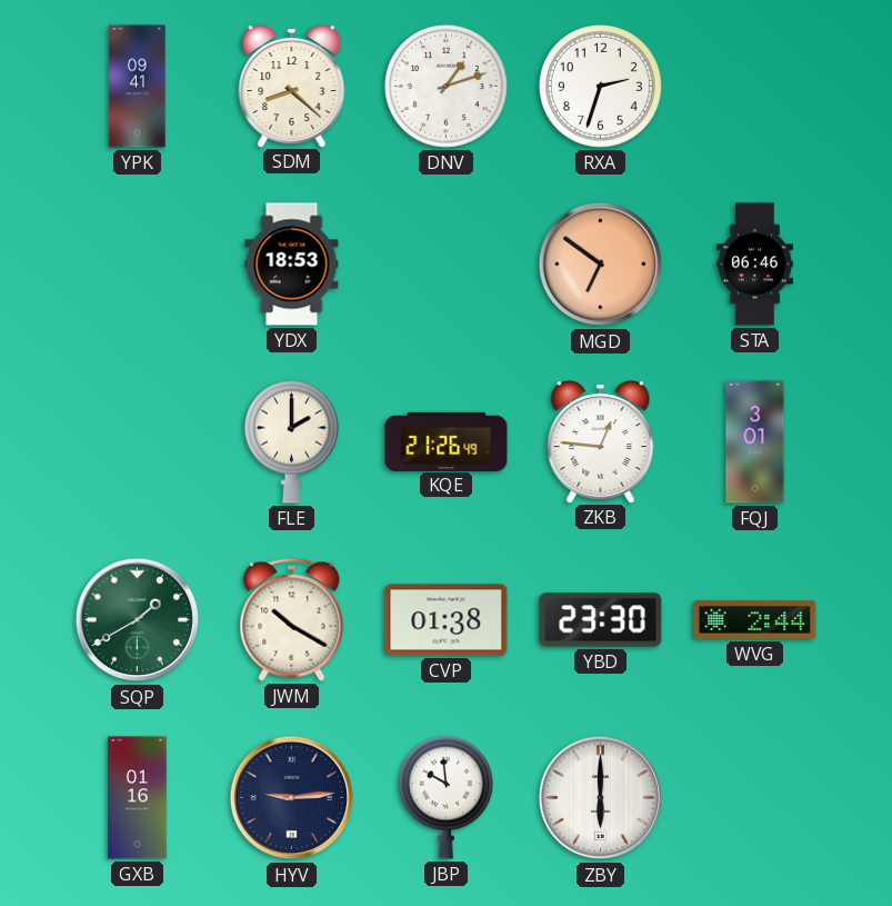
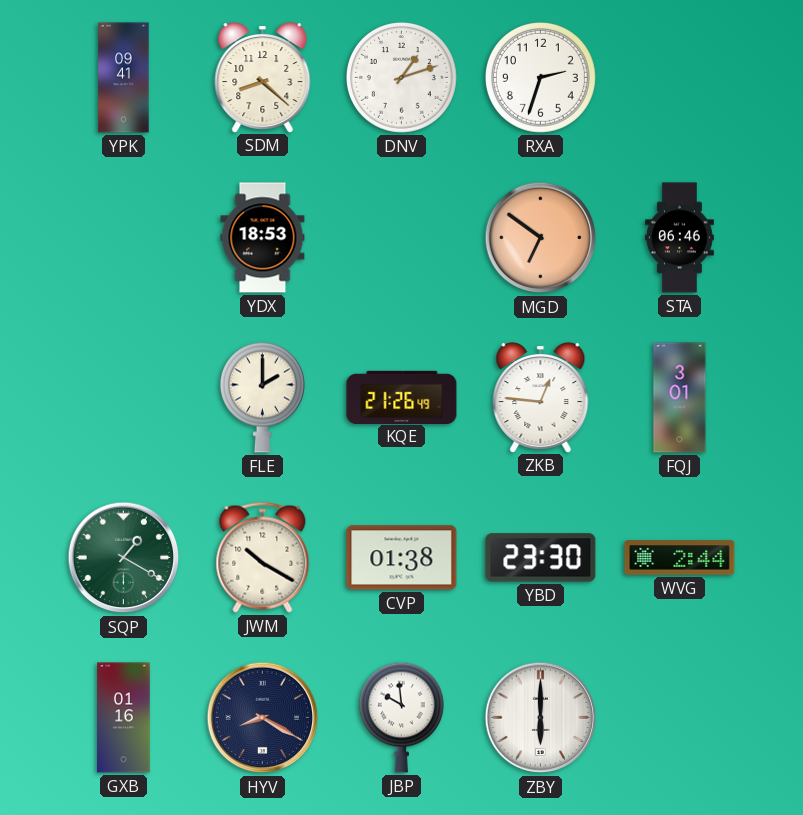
SQP: 1:40 -> 1:20
HYV: 9:14 -> 8:20
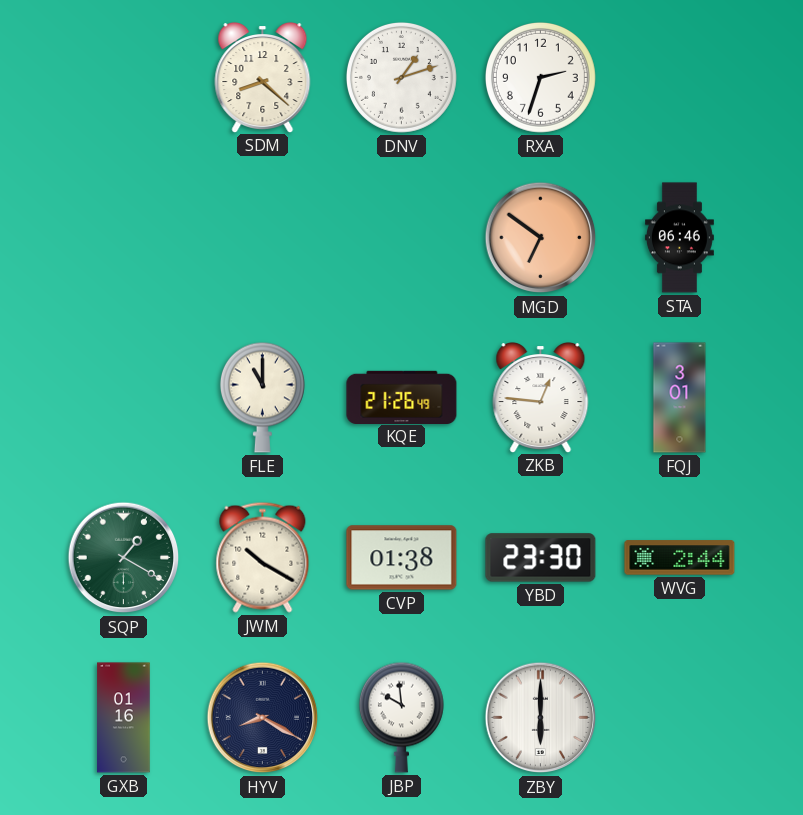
YPK: 09:41 -> none
YDX: 18:53 -> none
FLE: 2:00 -> 11:00
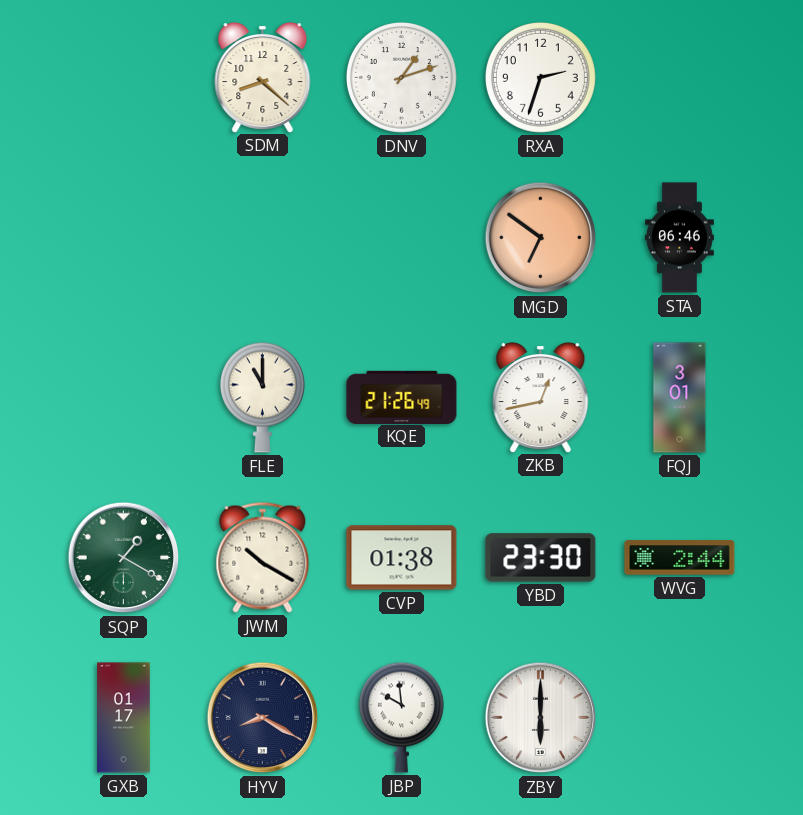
ZKB: 12:46 -> 12:43
GXB: 01:16 -> 01:17
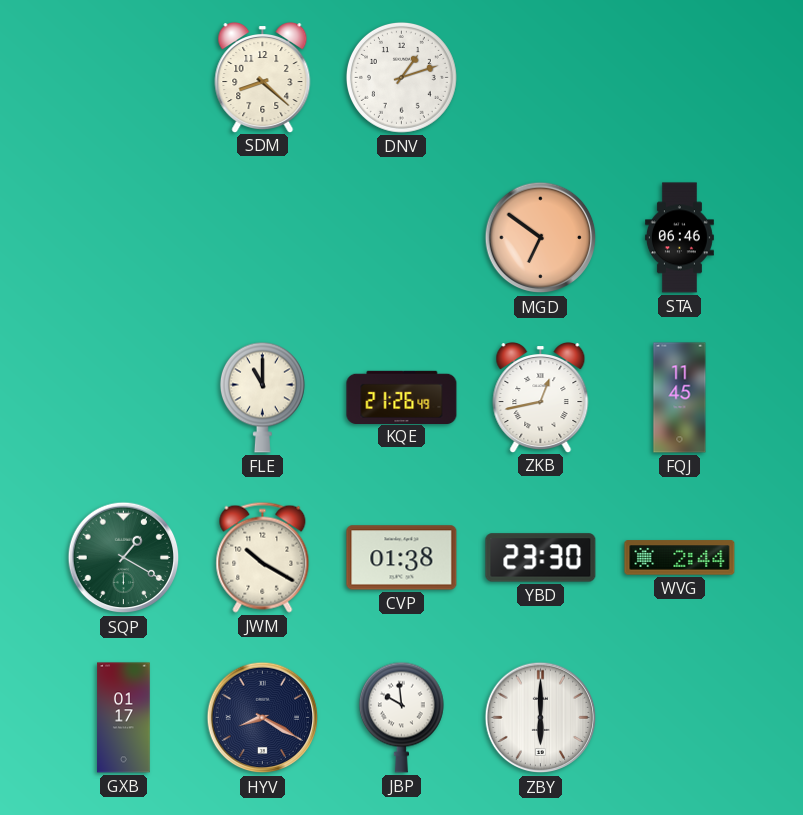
RXA: 2:33 -> none
FQJ: 3:01 -> 11:45
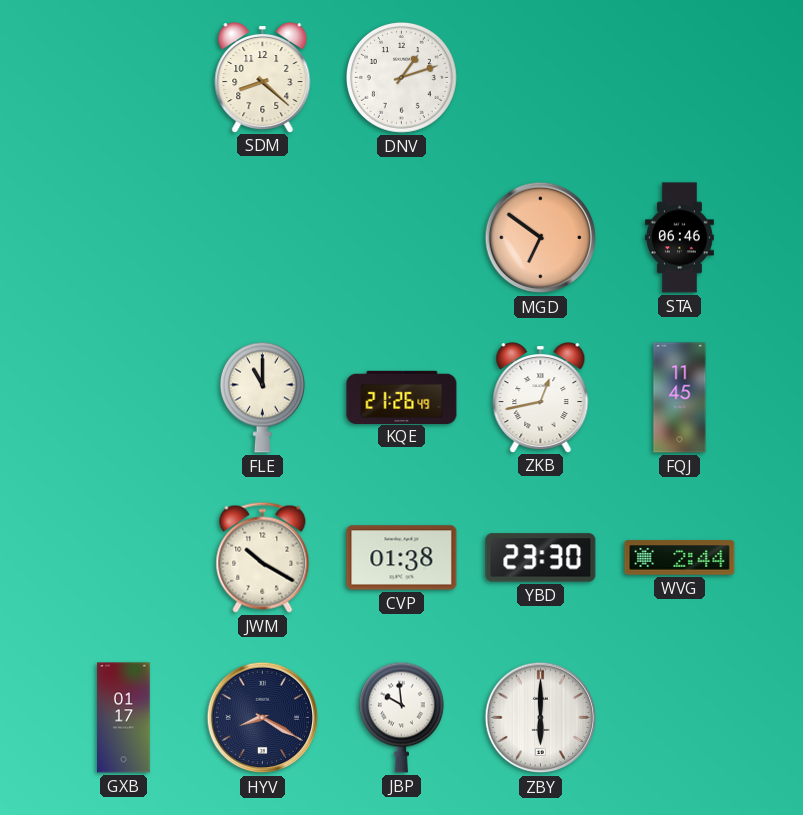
SQP: 1:20 -> none
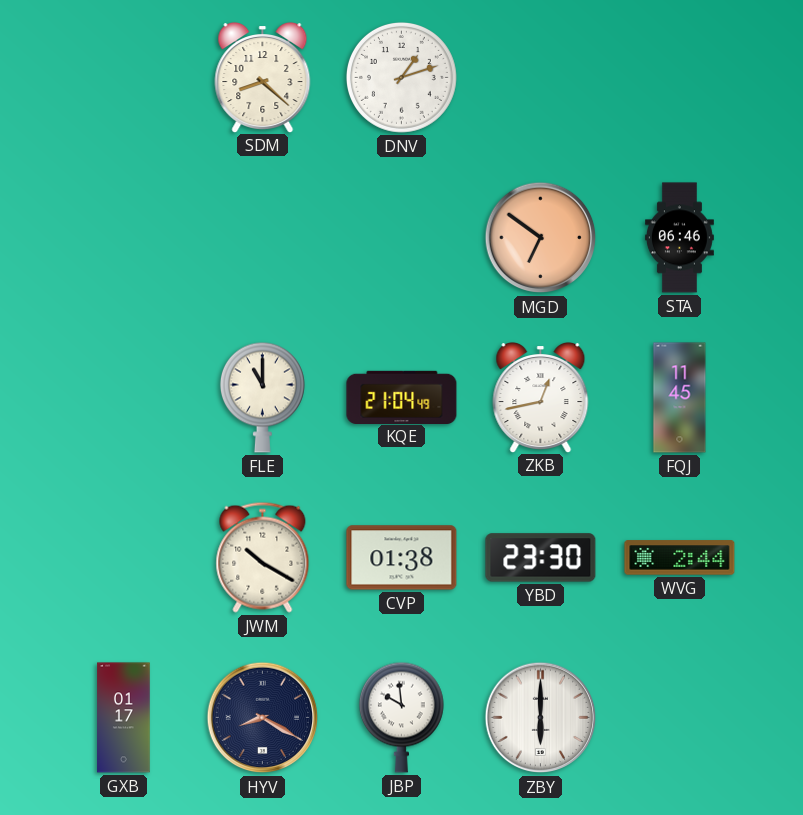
KQE: 21:26 -> 21:04
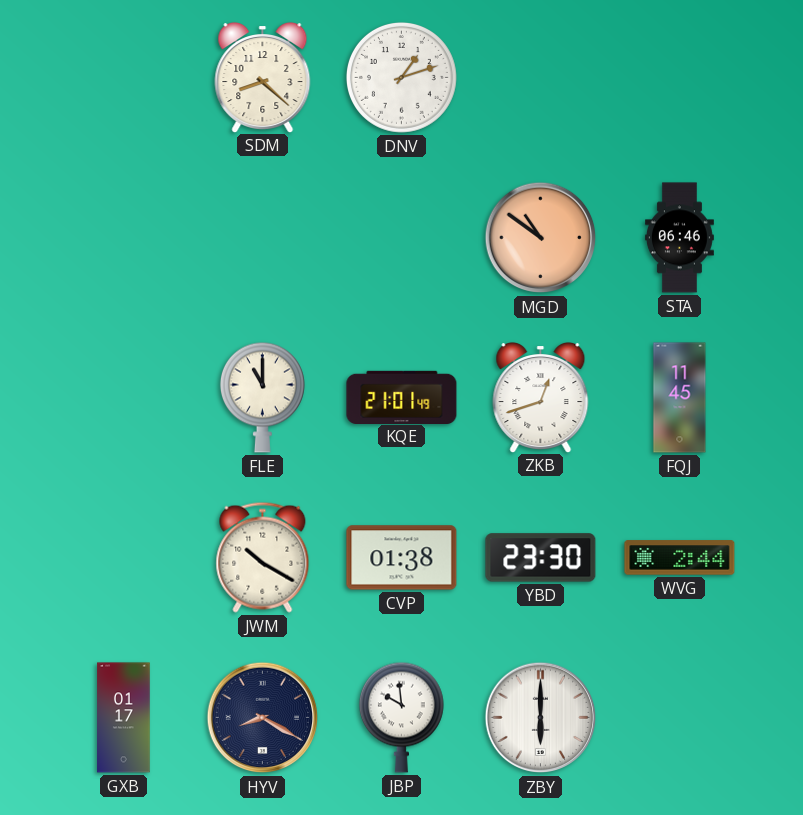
MGD: 6:51 -> 10:51
KQE: 21:04 -> 21:01
ZKB: 12:43 -> 12:42
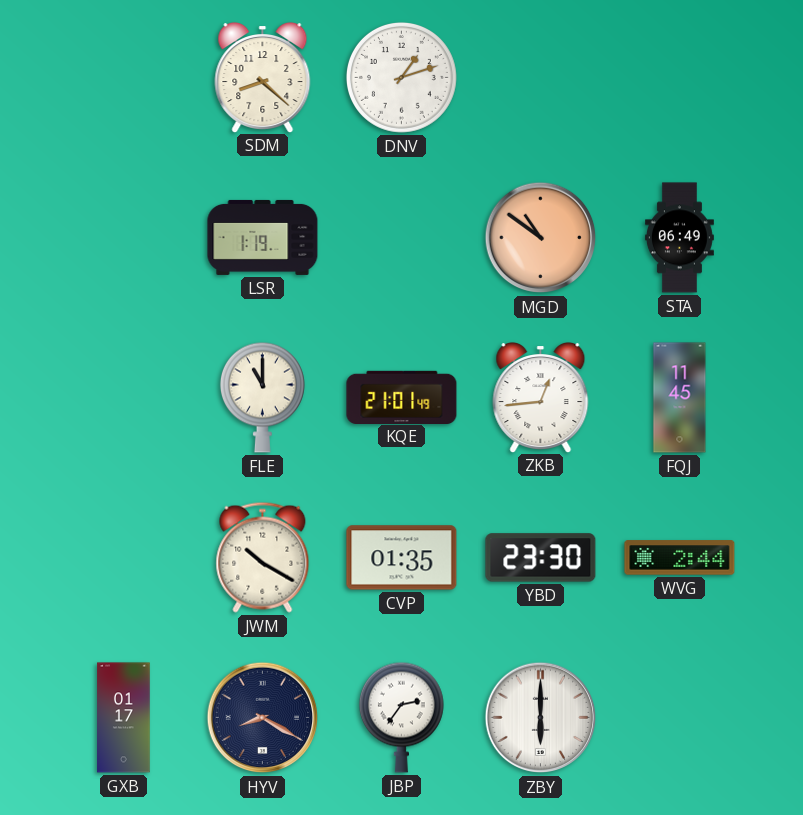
LSR: none -> 1:19
STA: 06:46 -> 06:49
ZKB: 12:42 -> 12:44
CVP: 01:38 -> 01:35
JBP: 9:59 -> 2:36
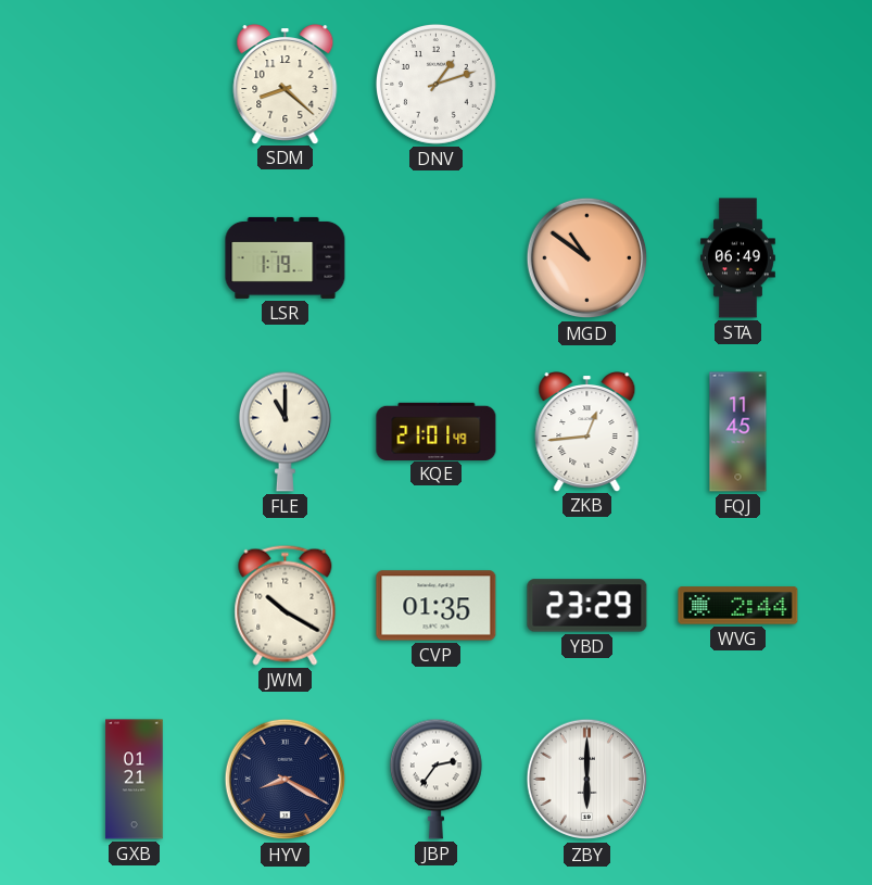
YBD: 23:30 -> 23:29
GXB: 01:17 -> 01:21
